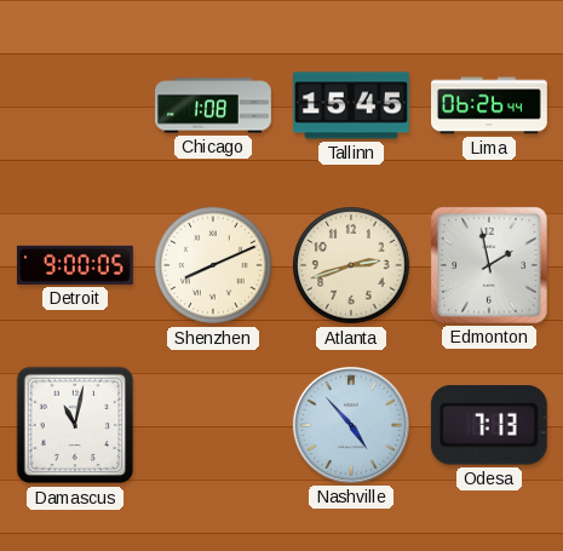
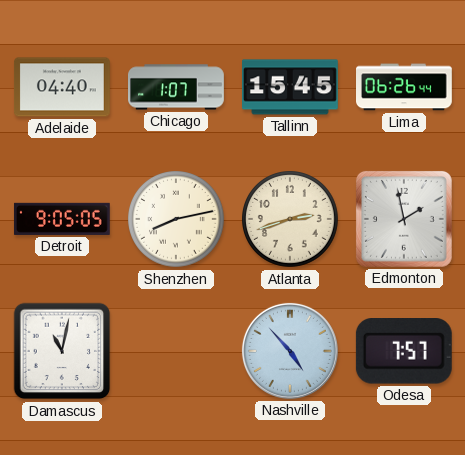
Adelaide: none -> 04:40
Chicago: 1:08 -> 1:07
Detroit: 9:00 -> 9:05
Shenzhen: 8:11 -> 8:13
Odesa: 7:13 -> 7:57
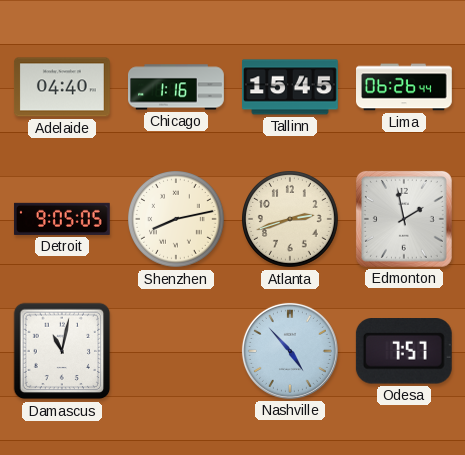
Chicago: 1:07 -> 1:16
